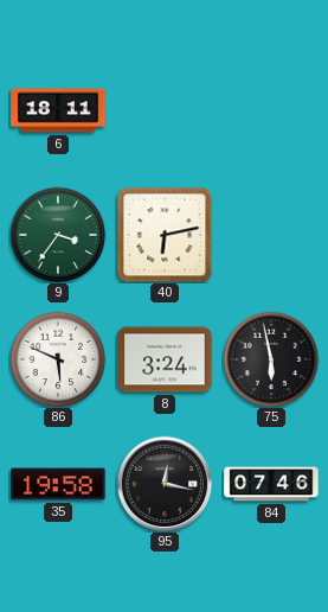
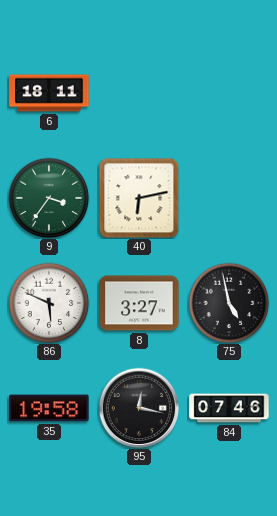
8: 3:24 -> 3:27
75: 5:58 -> 4:58
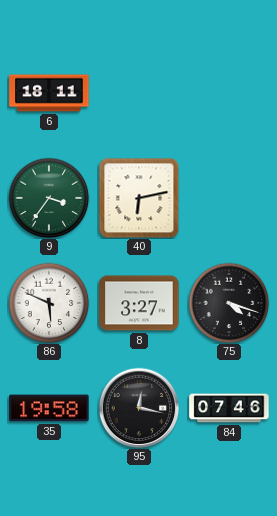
75: 4:58 -> 4:18
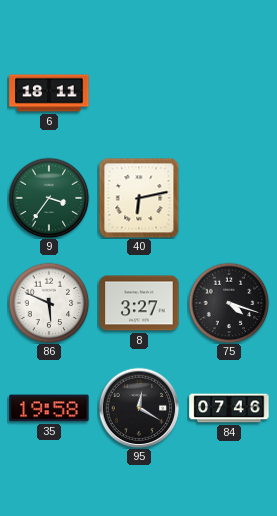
95: 12:17 -> 12:20
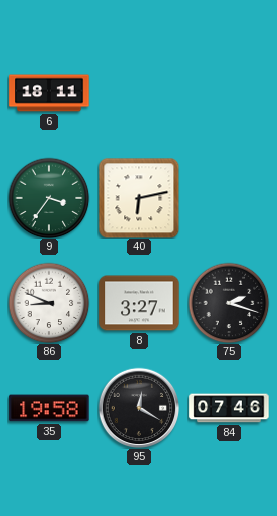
86: 5:49 -> 8:49
75: 4:18 -> 2:18
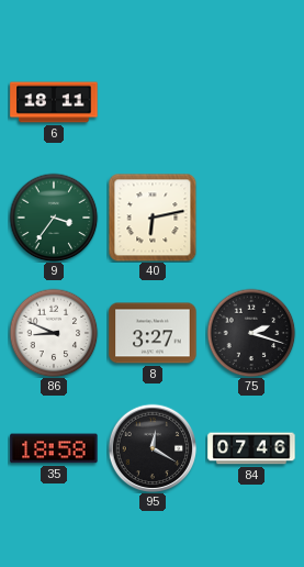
35: 19:58 -> 18:58
